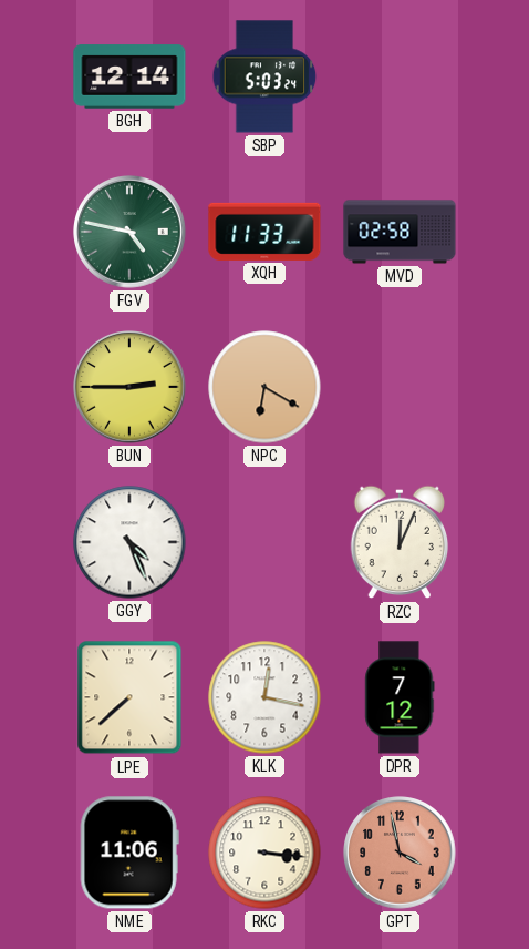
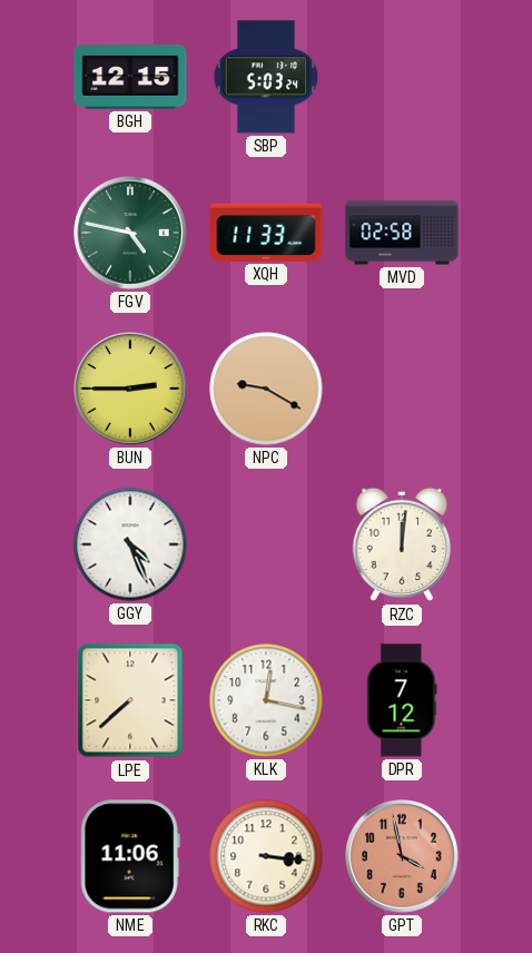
BGH: 12:14 -> 12:15
NPC: 6:20 -> 9:20
RZC: 12:04 -> 12:01
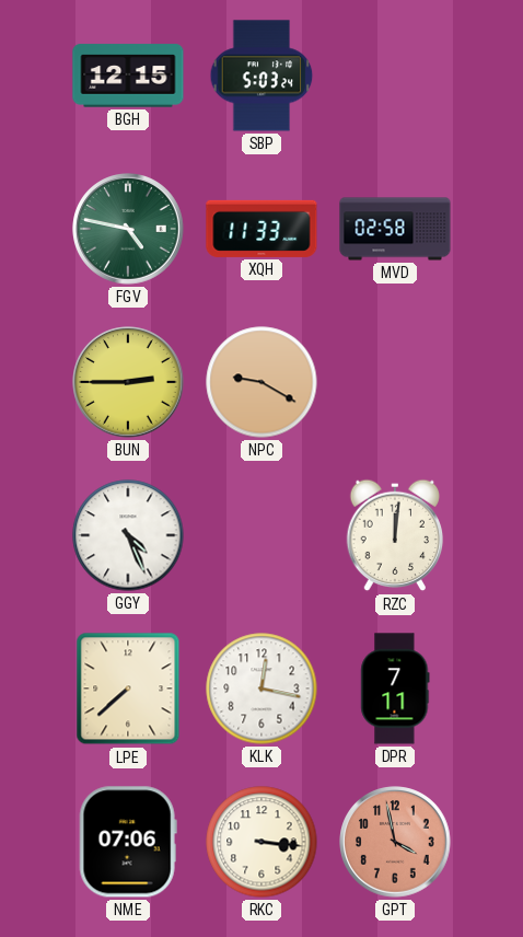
DPR: 7:12 -> 7:11
NME: 11:06 -> 07:06
